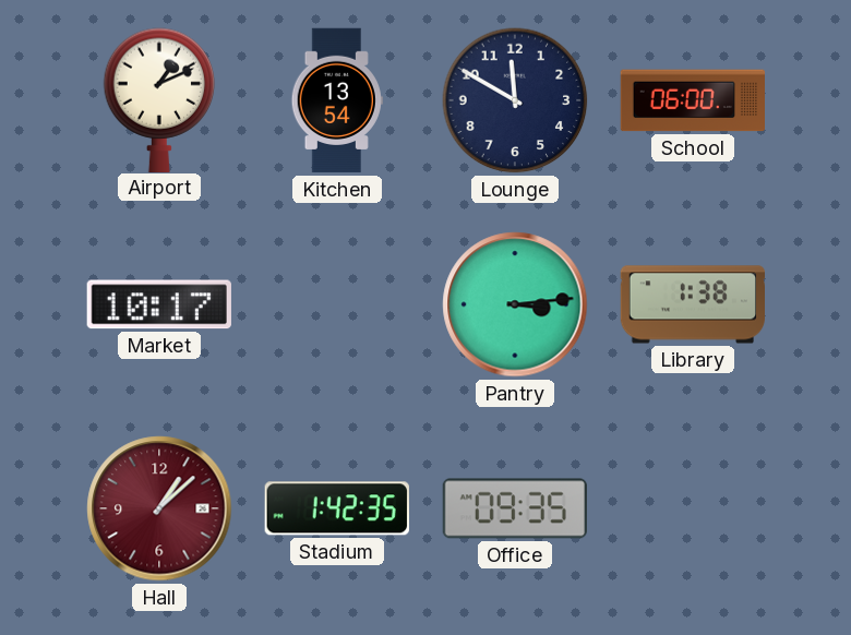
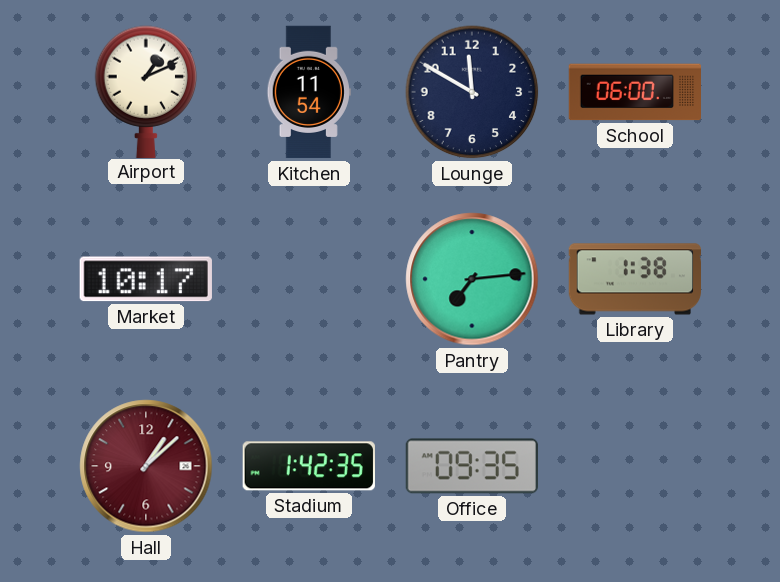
Kitchen: 13:54 -> 11:54
Pantry: 3:14 -> 7:14
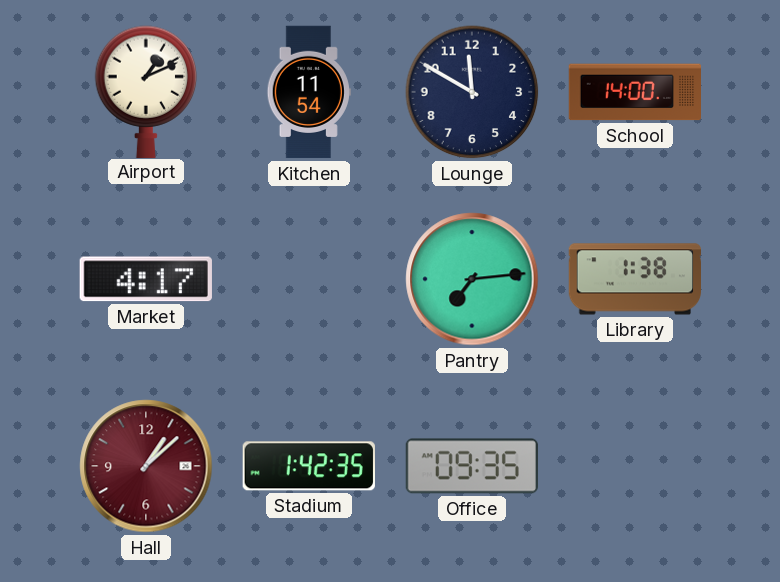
School: 06:00 -> 14:00
Market: 10:17 -> 4:17
